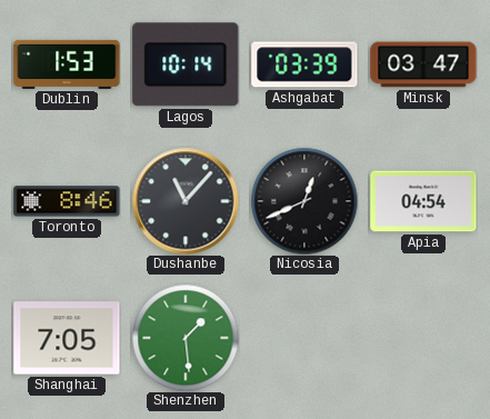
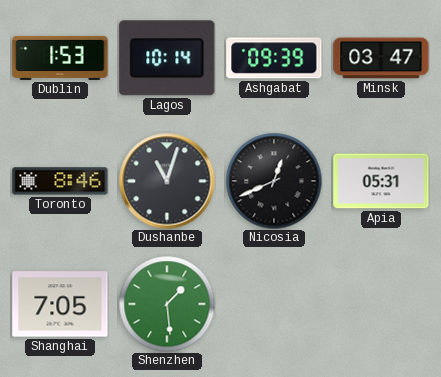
Ashgabat: 03:39 -> 09:39
Dushanbe: 11:07 -> 11:03
Apia: 04:54 -> 05:31
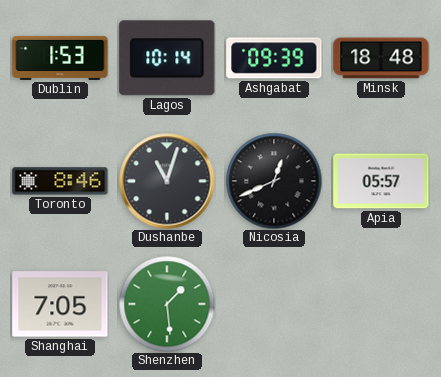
Minsk: 03:47 -> 18:48
Apia: 05:31 -> 05:57
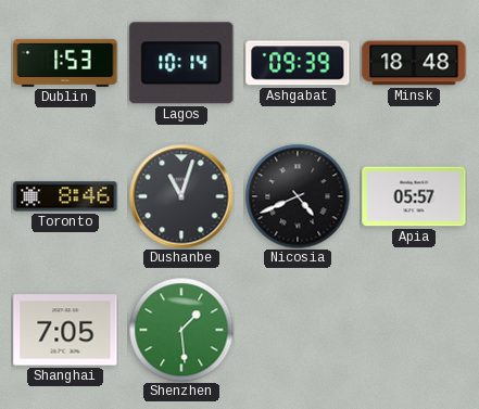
Nicosia: 12:41 -> 4:41
